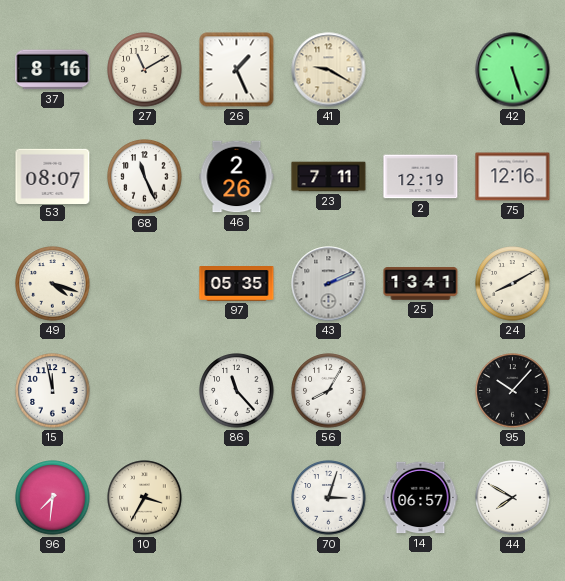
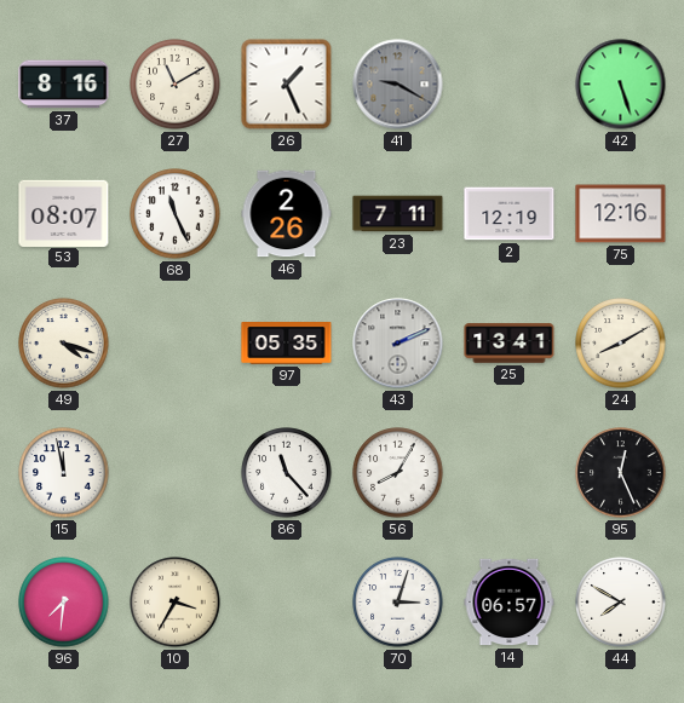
41 dial: cream -> grey
95: 10:07 -> 12:26
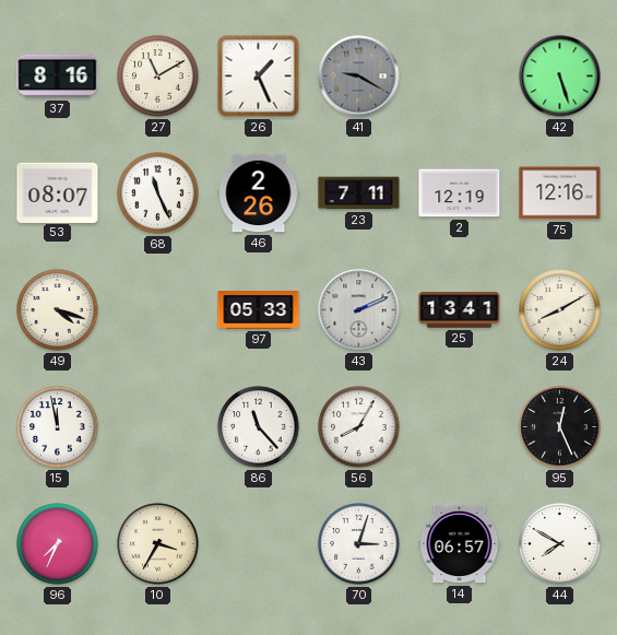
97: 05:35 -> 05:33
96: 7:31 -> 7:34
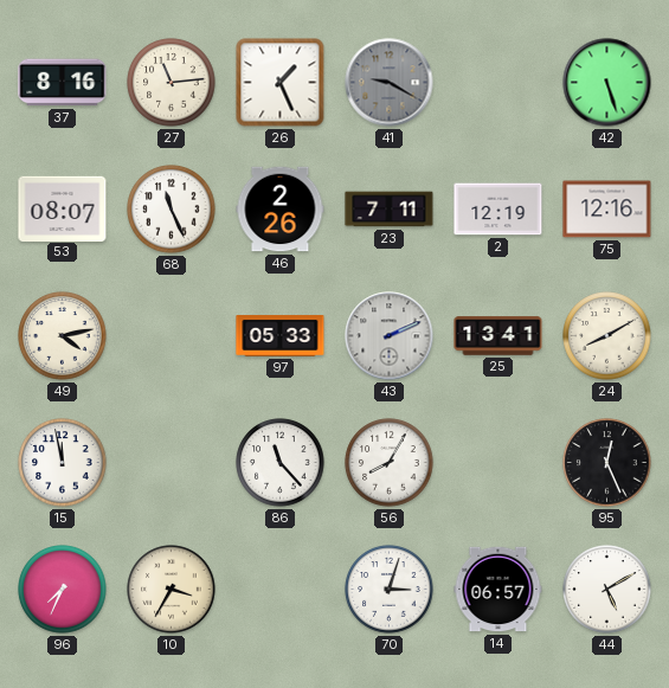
27: 11:10 -> 11:14
49: 4:18 -> 4:13
44: 7:50 -> 5:10
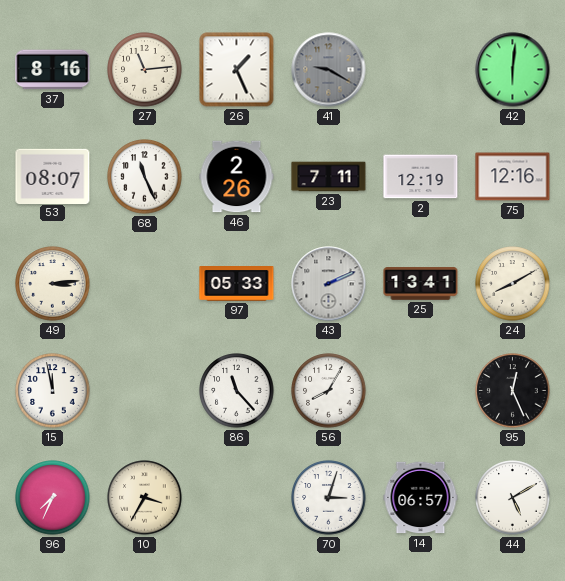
42: 5:27 -> 6:01
49: 4:13 -> 3:14
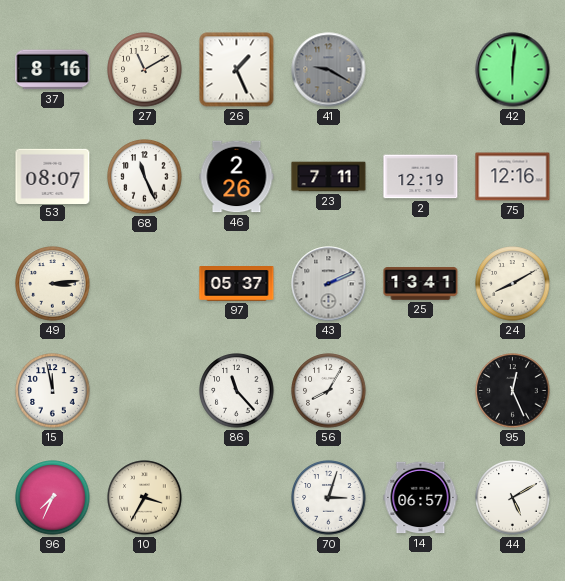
27: 11:14 -> 11:10
97: 05:33 -> 05:37
